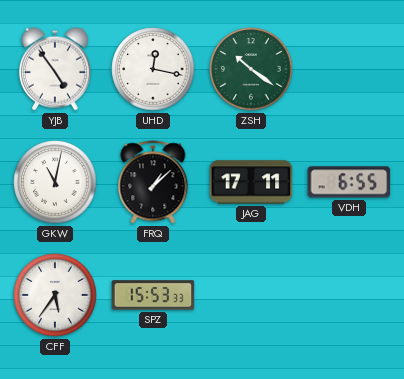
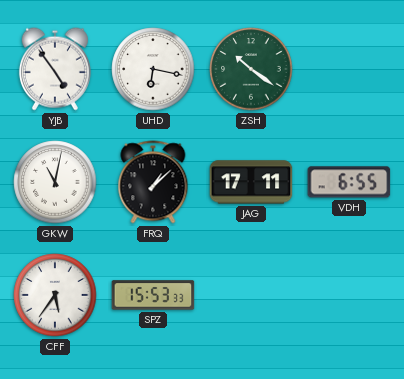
UHD: 12:17 -> 6:17
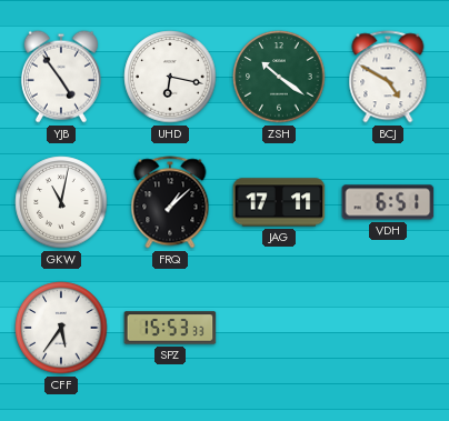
BCJ: none -> 4:50
VDH: 6:55 -> 6:51
